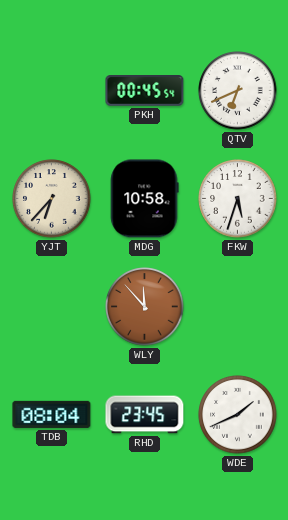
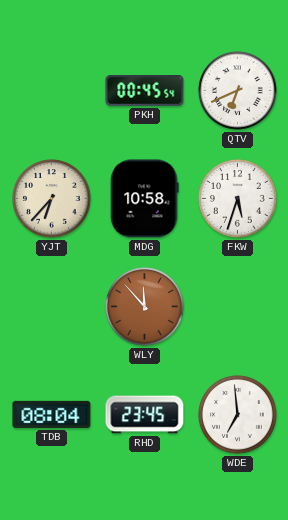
WDE: 1:41 -> 6:59
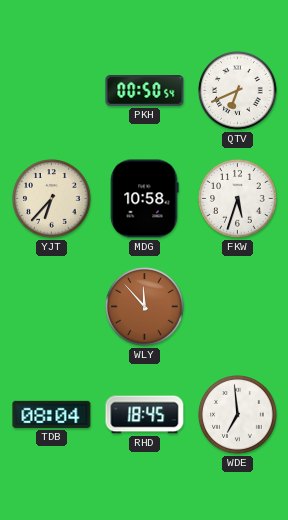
PKH: 00:45 -> 00:50
RHD: 23:45 -> 18:45
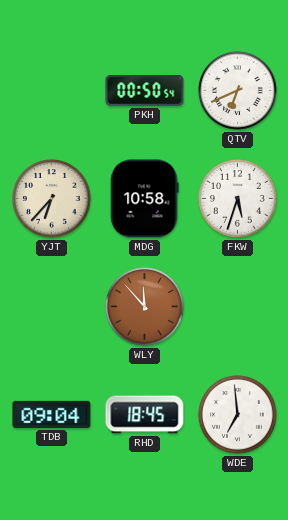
TDB: 08:04 -> 09:04
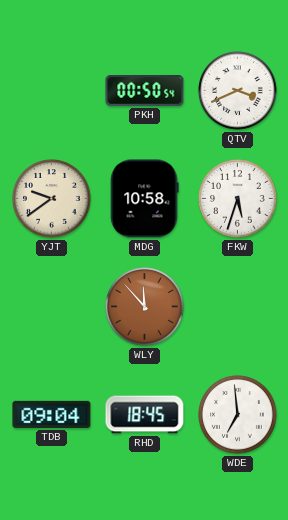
QTV: 6:41 -> 3:41
YJT: 6:37 -> 9:39
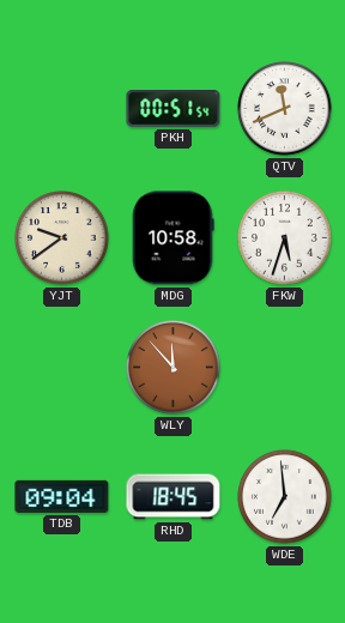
PKH: 00:50 -> 00:51
QTV: 3:41 -> 11:41
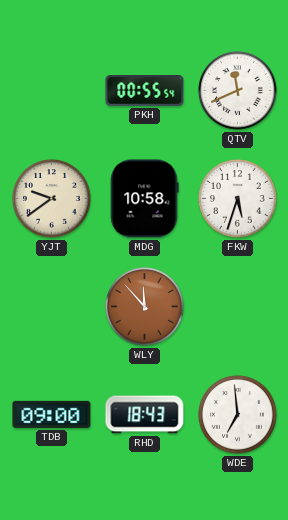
PKH: 00:51 -> 00:55
TDB: 09:04 -> 09:00
RHD: 18:45 -> 18:43
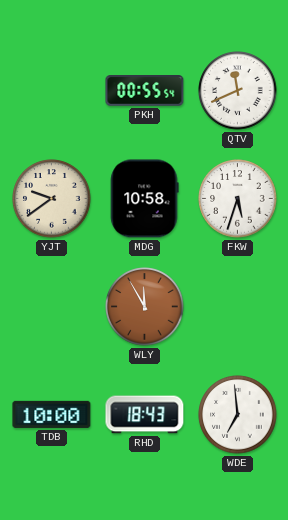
WLY: 11:53 -> 11:55
TDB: 09:00 -> 10:00
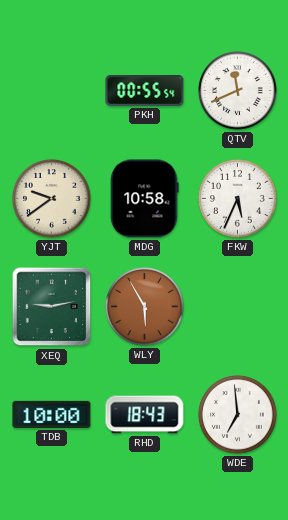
FKW: 5:33 -> 5:34
XEQ: none -> 9:13
WLY: 11:55 -> 5:55
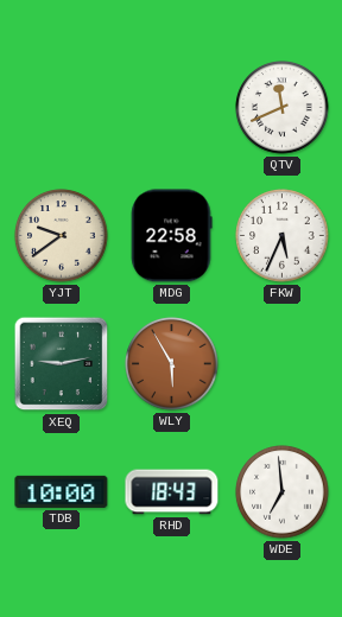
PKH: 00:55 -> none
MDG: 10:58 -> 22:58
